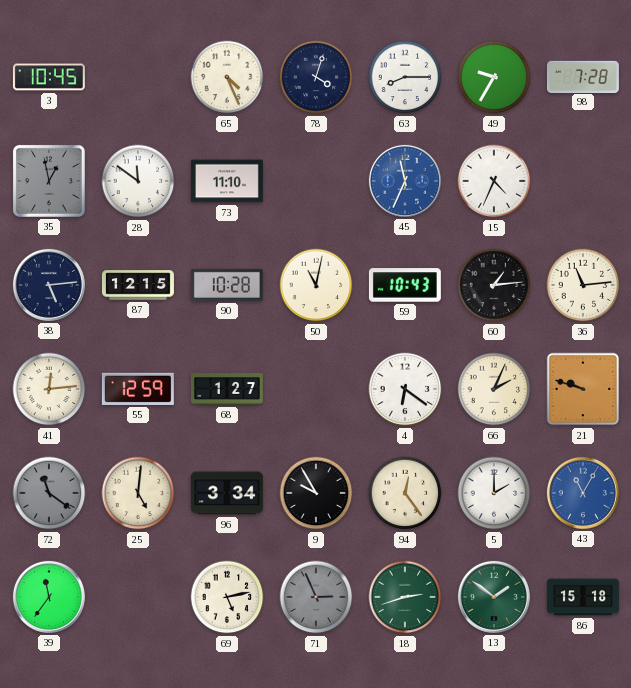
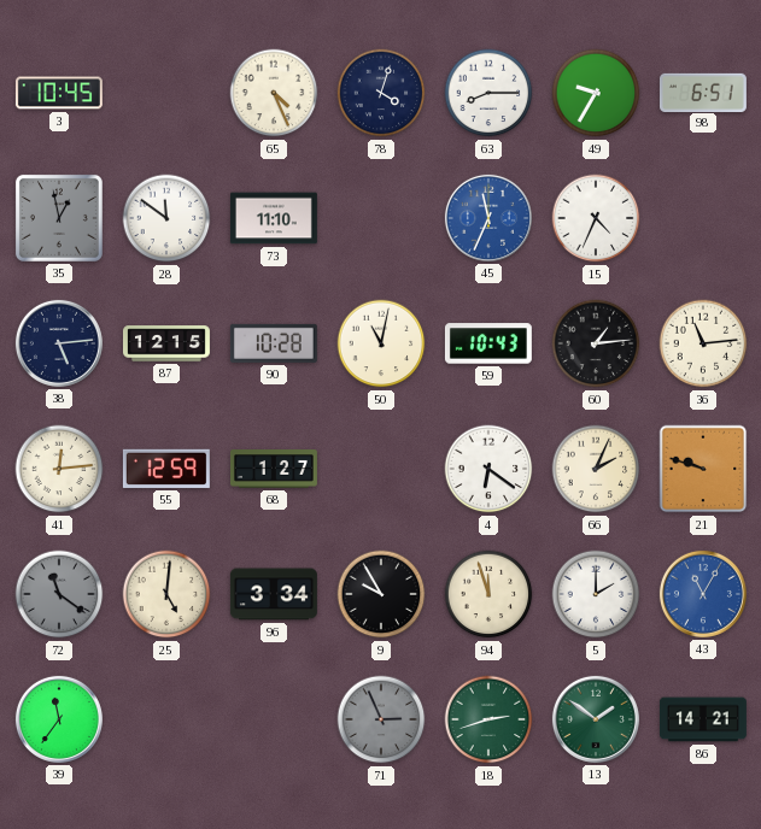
98: 7:28 -> 6:51
94: 12:24 -> 11:57
69: 5:13 -> none
86: 15:18 -> 14:21
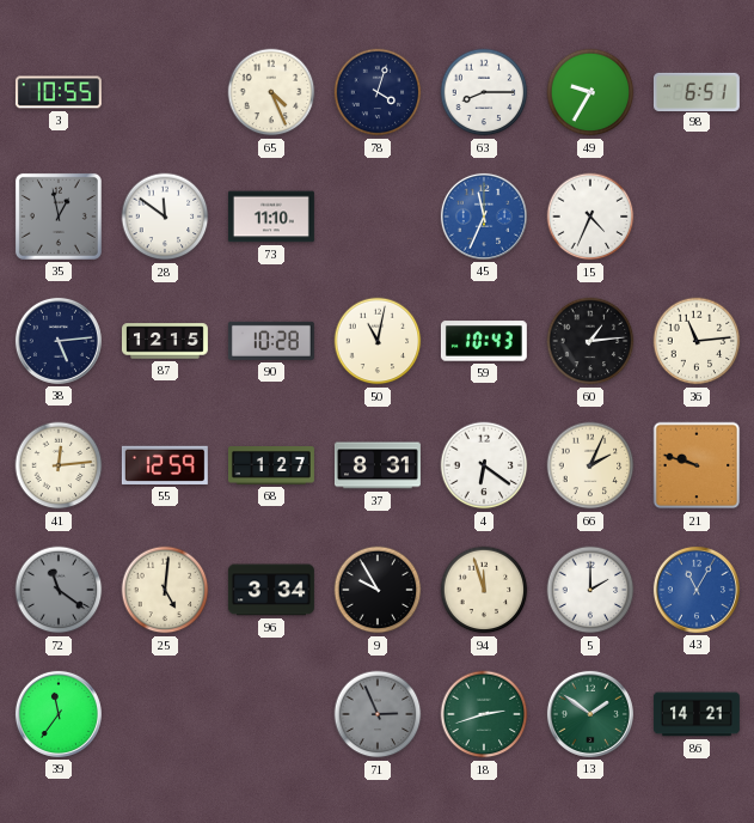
3: 10:45 -> 10:55
37: none -> 8:31
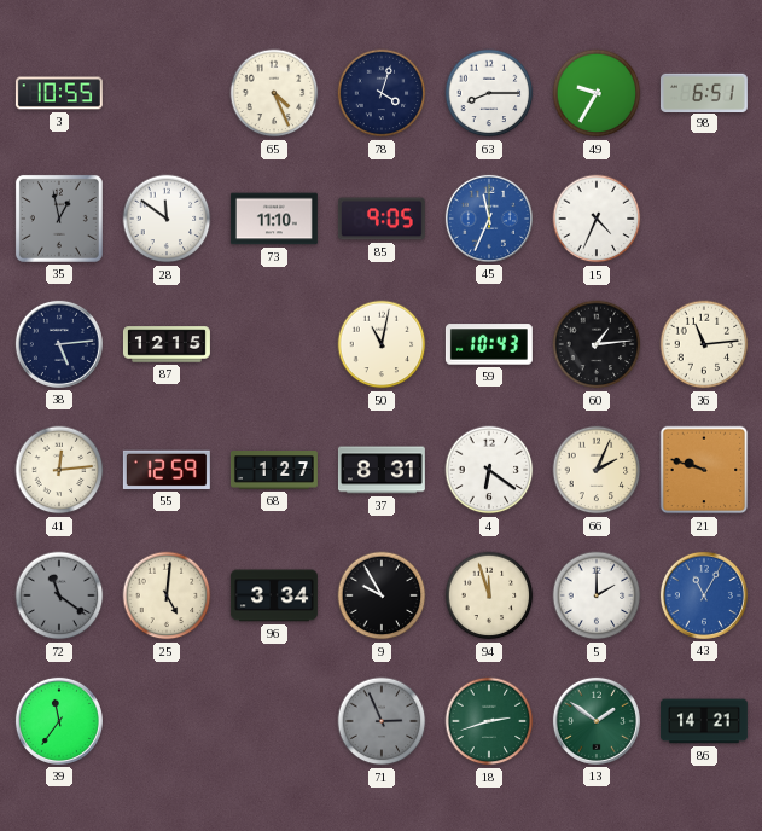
85: none -> 9:05
90: 10:28 -> none
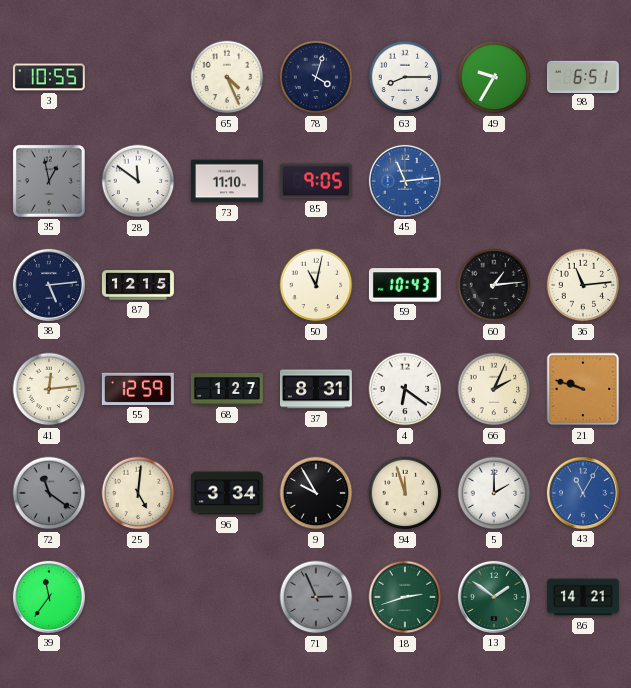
45: 11:34 -> 11:14
15: 4:34 -> none
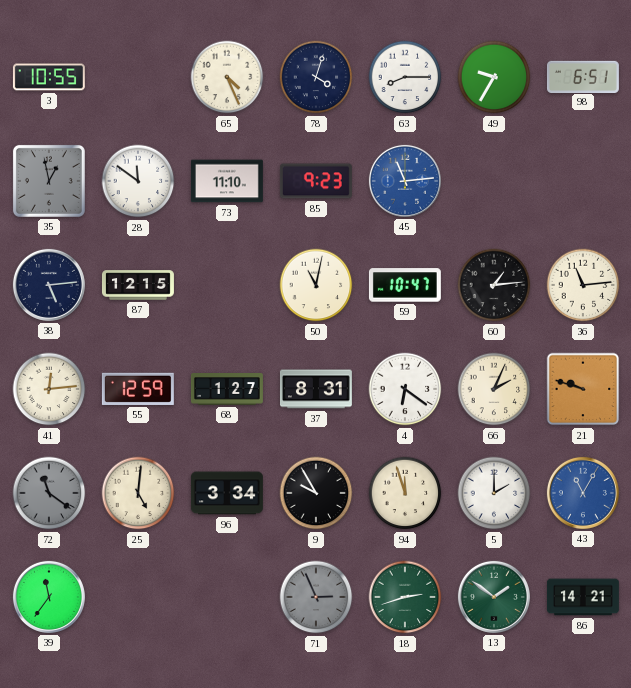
85: 9:05 -> 9:23
59: 10:43 -> 10:47
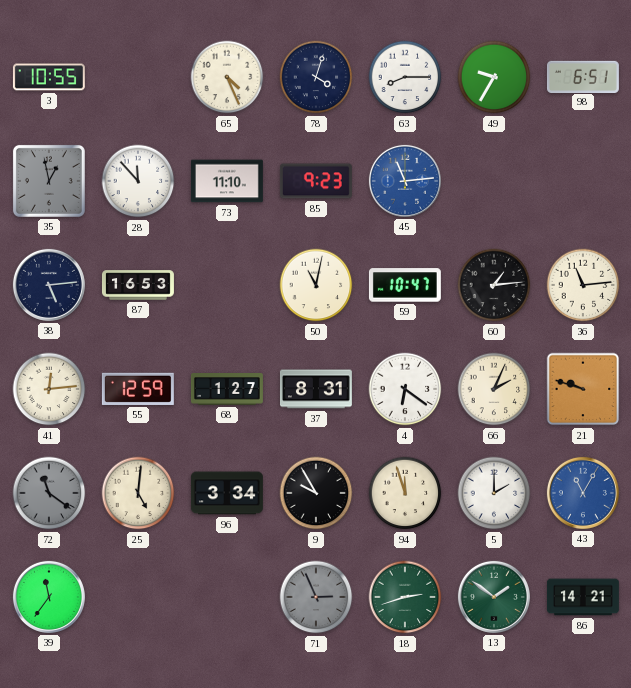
28: 11:51 -> 11:53
87: 12:15 -> 16:53
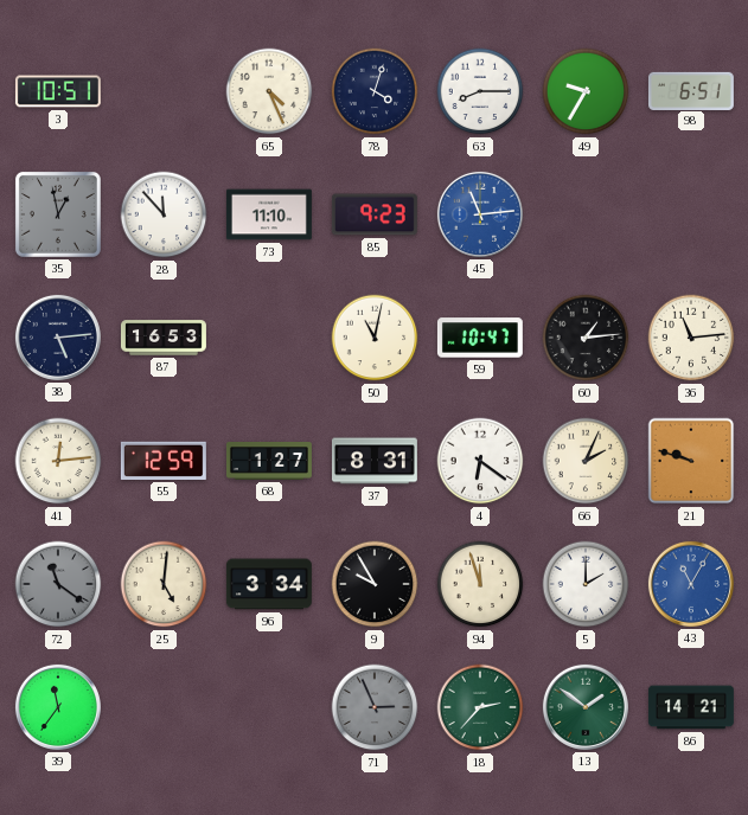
3: 10:55 -> 10:51
18: 2:42 -> 2:37
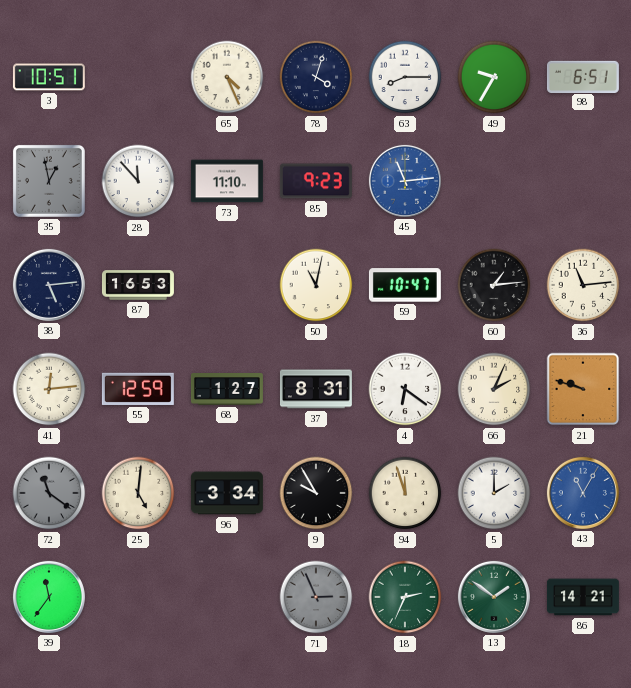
18: 2:37 -> 2:34
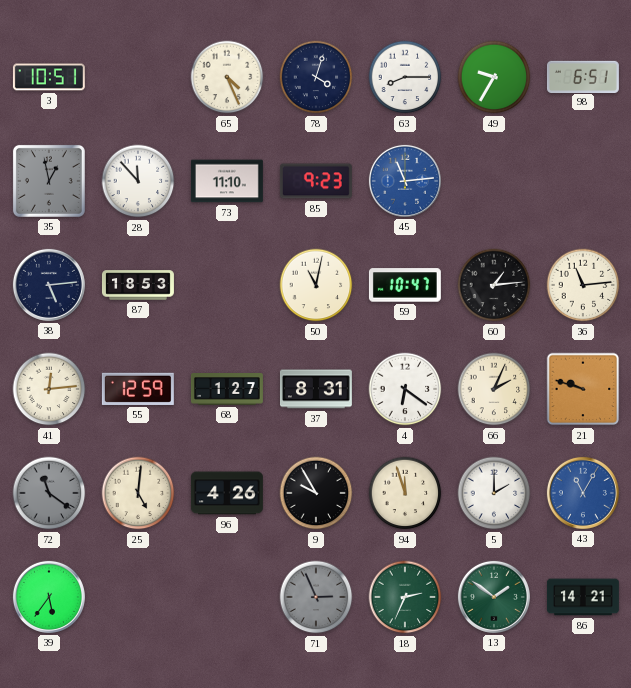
87: 16:53 -> 18:53
96: 3:34 -> 4:26
39: 11:36 -> 5:36
